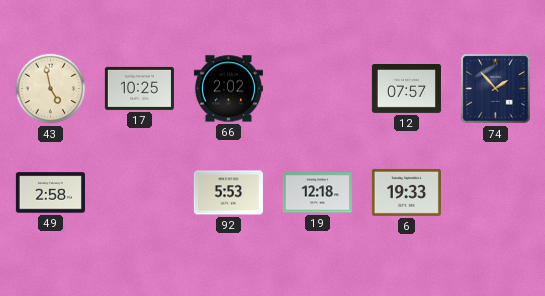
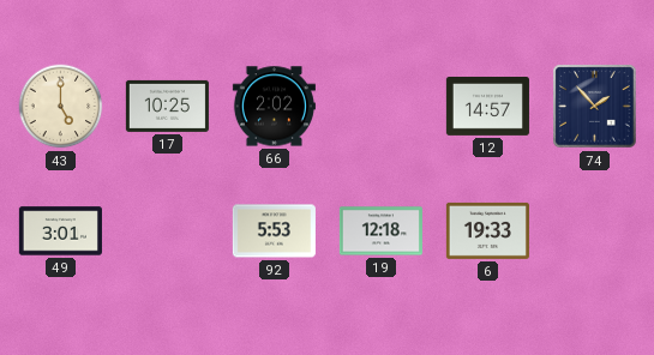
43: 4:58 -> 5:00
12: 07:57 -> 14:57
49: 2:58 -> 3:01
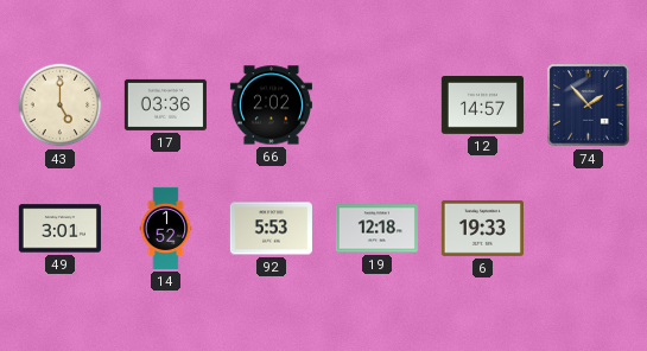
17: 10:25 -> 03:36
14: none -> 1:52
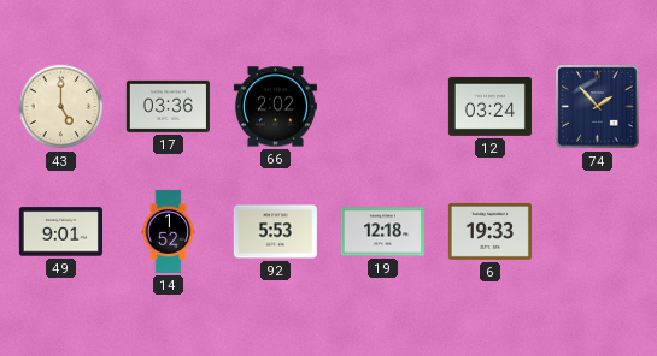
12: 14:57 -> 03:24
49: 3:01 -> 9:01
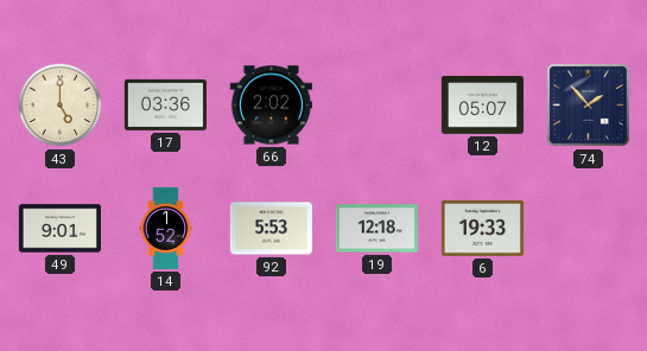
12: 03:24 -> 05:07
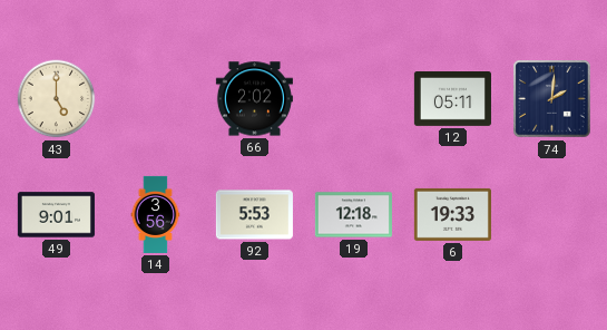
17: 03:36 -> none
12: 05:07 -> 05:11
74: 1:53 -> 2:01
14: 1:52 -> 3:56
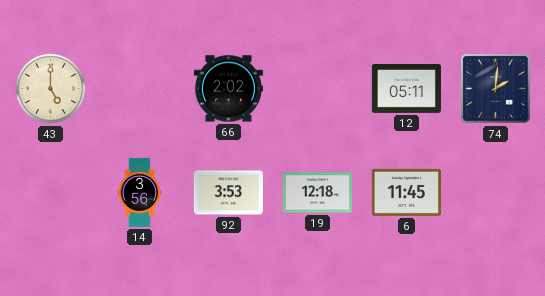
49: 9:01 -> none
92: 5:53 -> 3:53
6: 19:33 -> 11:45
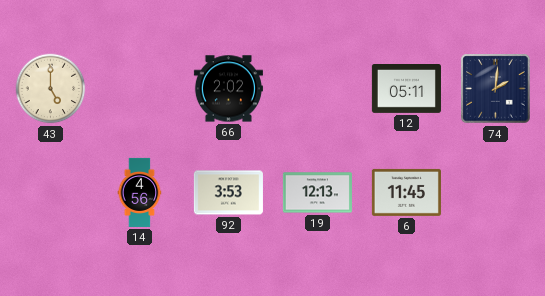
14: 3:56 -> 4:56
19: 12:18 -> 12:13
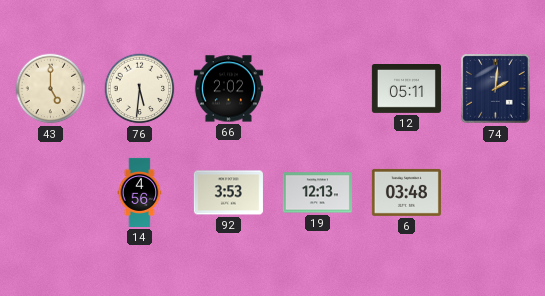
76: none -> 5:31
6: 11:45 -> 03:48
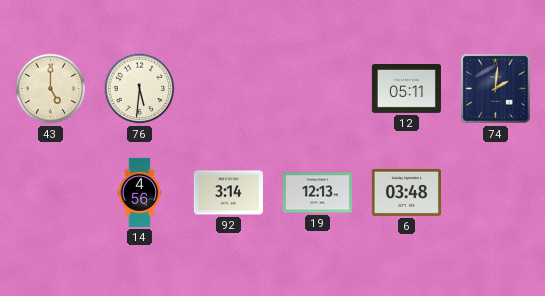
66: 2:02 -> none
92: 3:53 -> 3:14
